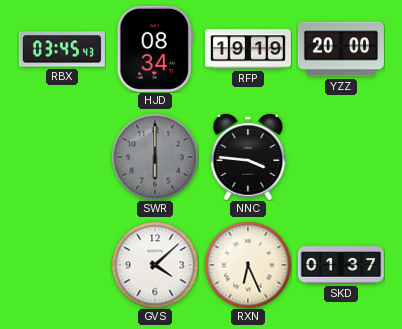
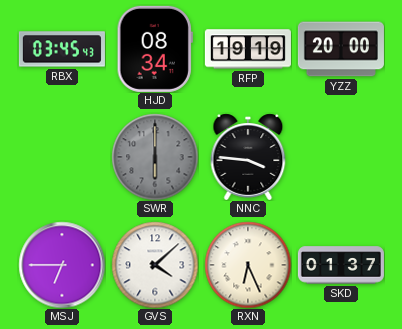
MSJ: none -> 6:45
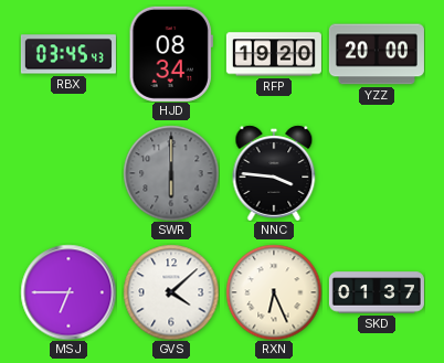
RFP: 19:19 -> 19:20
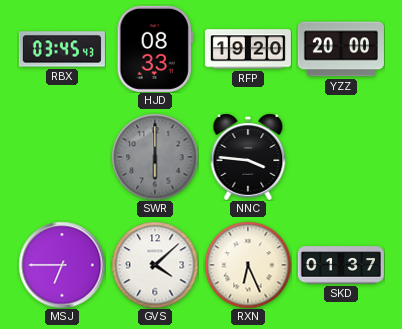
HJD: 08:34 -> 08:33
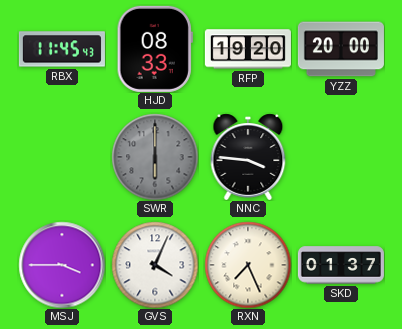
RBX: 03:45 -> 11:45
MSJ: 6:45 -> 3:45
GVS: 4:08 -> 4:04
RXN: 6:26 -> 7:26
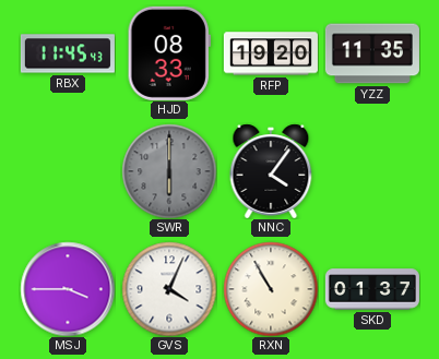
YZZ: 20:00 -> 11:35
NNC: 3:46 -> 4:06
RXN: 7:26 -> 10:55
